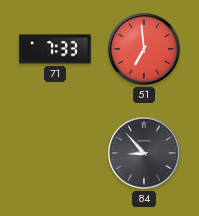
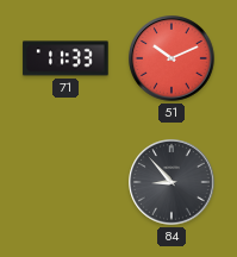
71: 7:33 -> 11:33
51: 6:59 -> 10:11
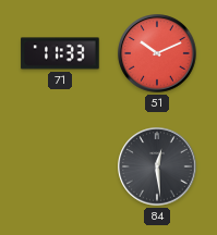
84: 8:53 -> 12:29
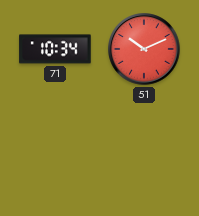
71: 11:33 -> 10:34
84: 12:29 -> none
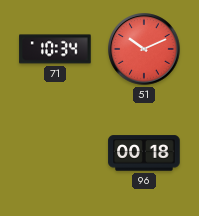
96: none -> 00:18
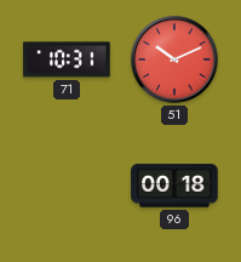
71: 10:34 -> 10:31
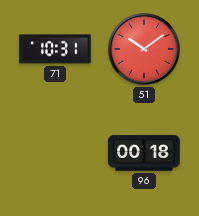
51: 10:11 -> 10:09
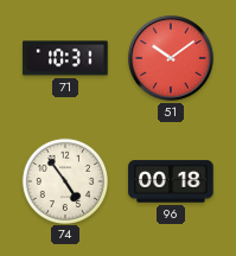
74: none -> 4:54
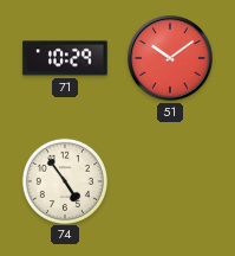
71: 10:31 -> 10:29
96: 00:18 -> none
